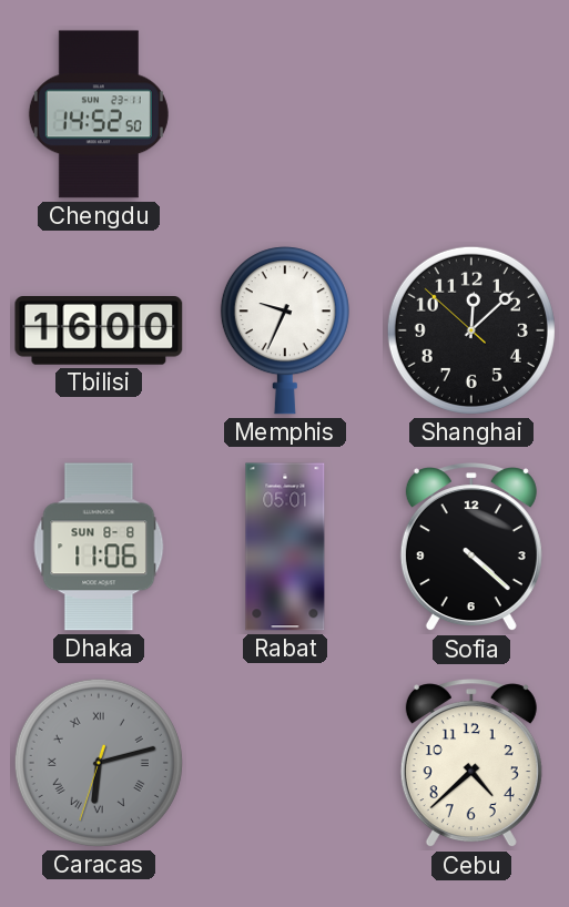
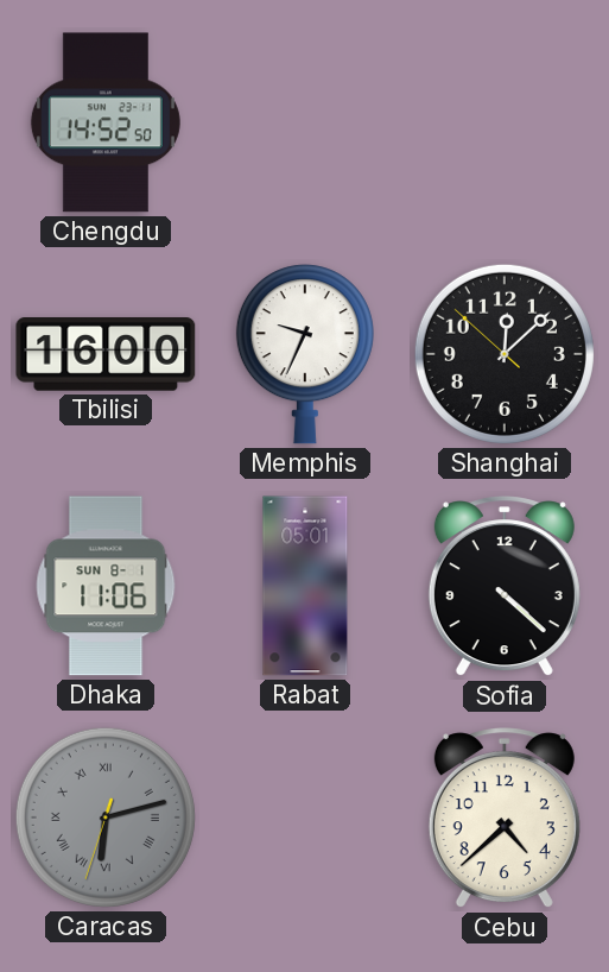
Dhaka date: SUN 8-8 -> SUN 8-1
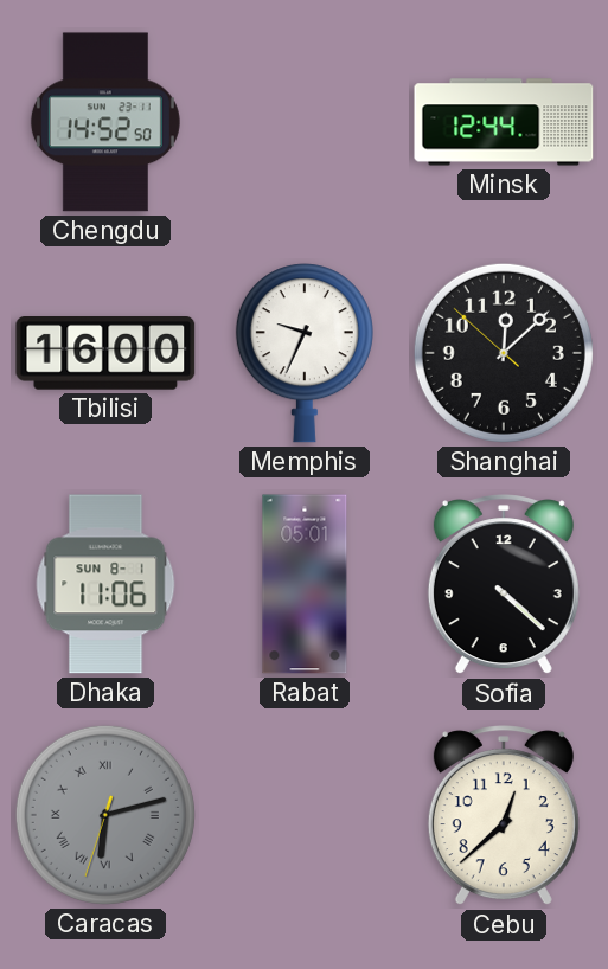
Minsk: none -> 12:44
Cebu: 4:38 -> 12:38
